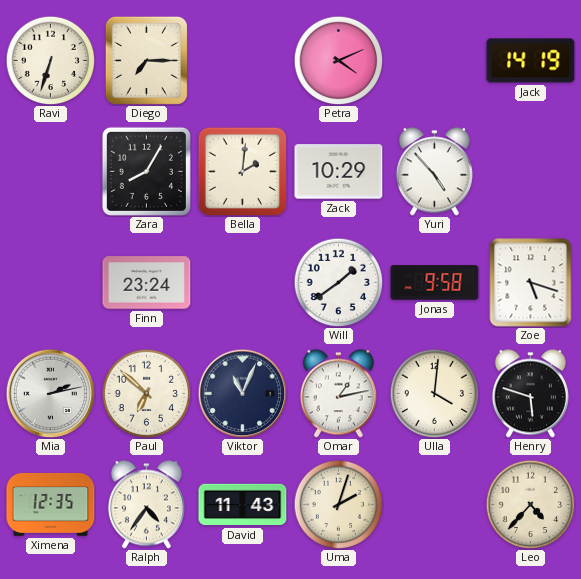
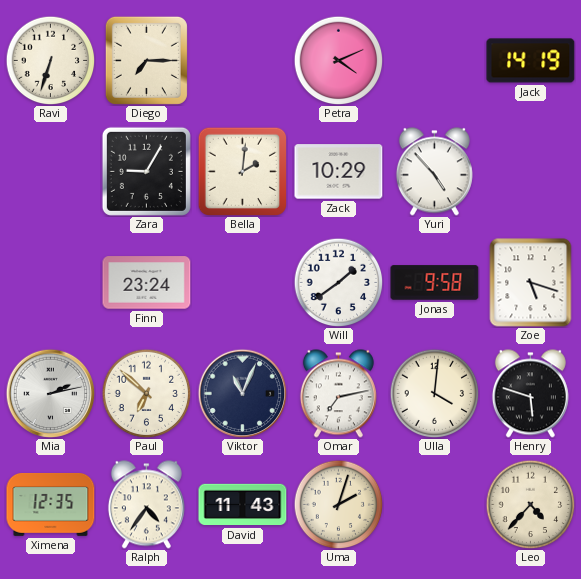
Zara: 8:05 -> 9:05
Omar: 1:13 -> 7:13
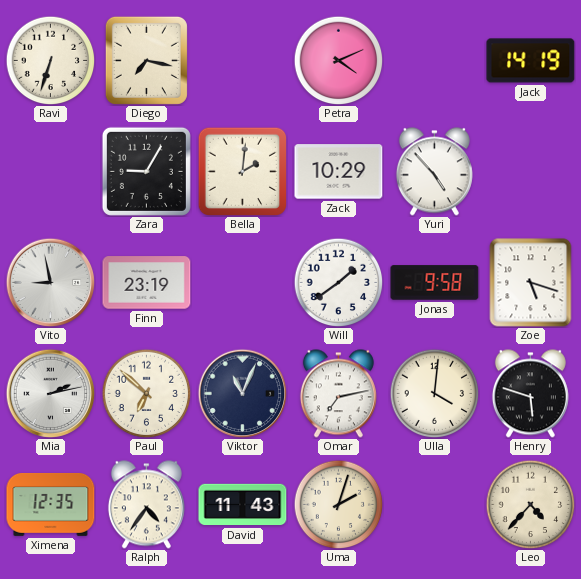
Diego: 7:15 -> 7:17
Vito: none -> 8:58
Finn: 23:24 -> 23:19
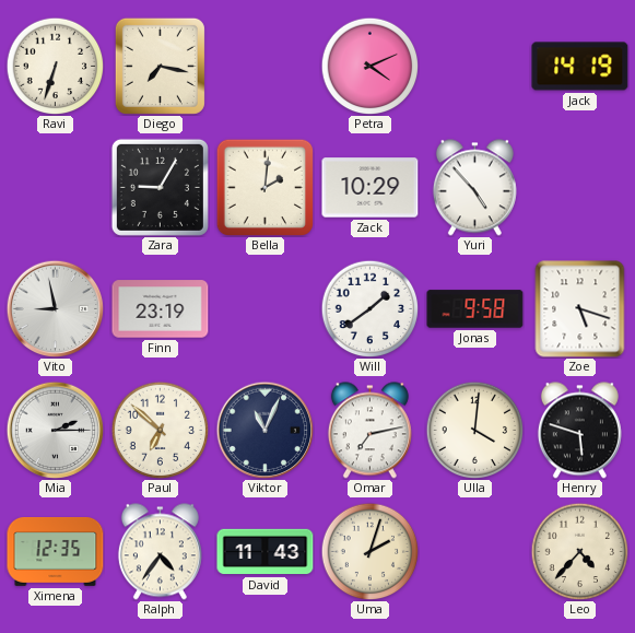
Mia: 2:13 -> 2:15
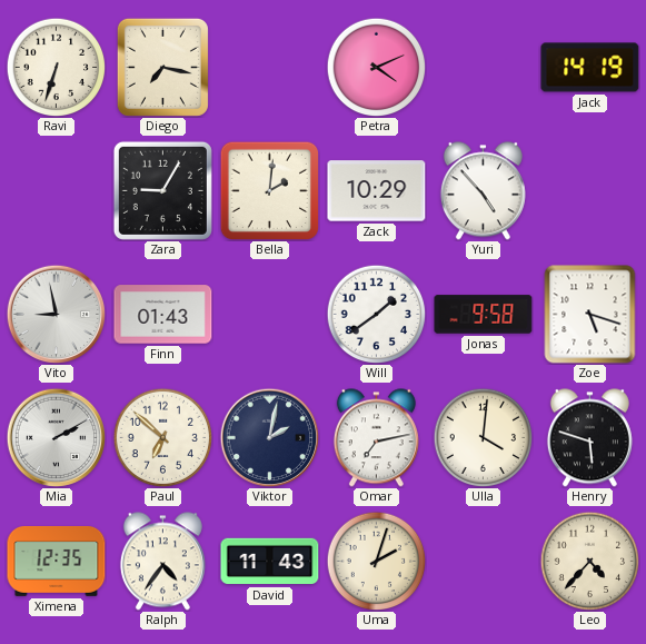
Finn: 23:19 -> 01:43
Mia: 2:15 -> 2:10
Viktor: 11:04 -> 2:02
